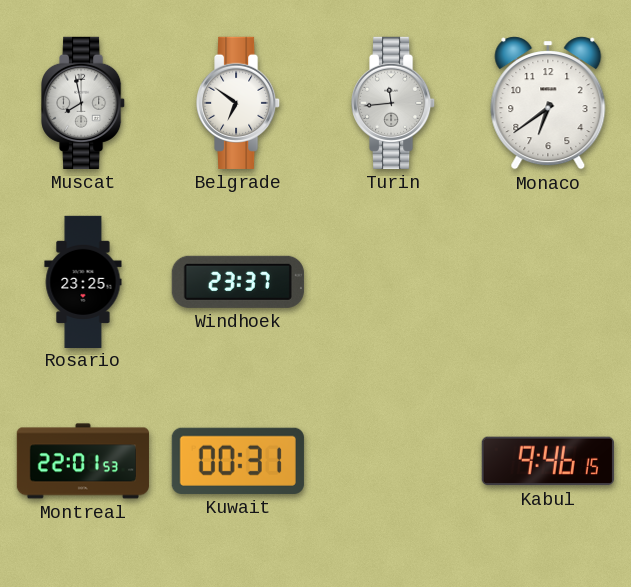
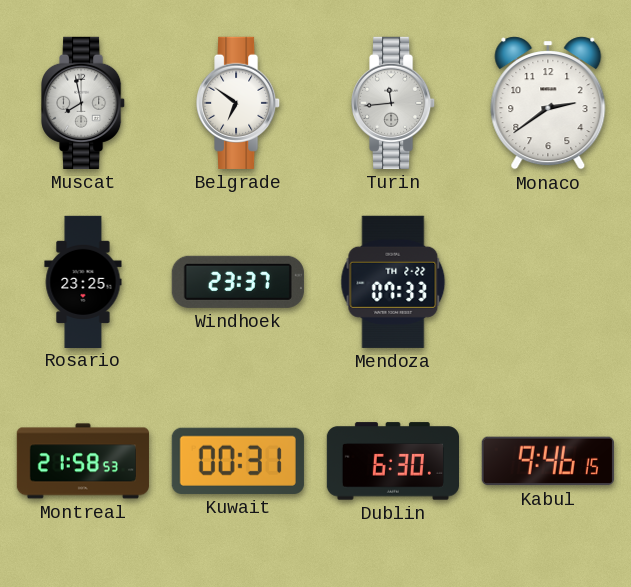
Monaco: 6:39 -> 2:39
Mendoza: none -> 07:33
Montreal: 22:01 -> 21:58
Dublin: none -> 6:30
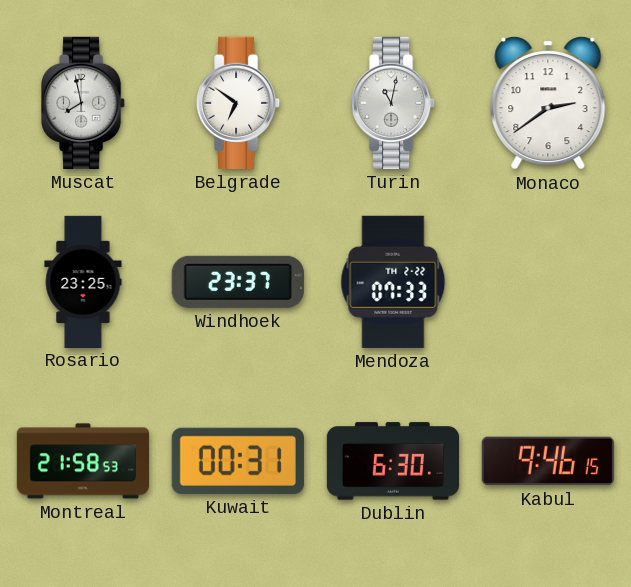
Turin: 11:44 -> 11:02
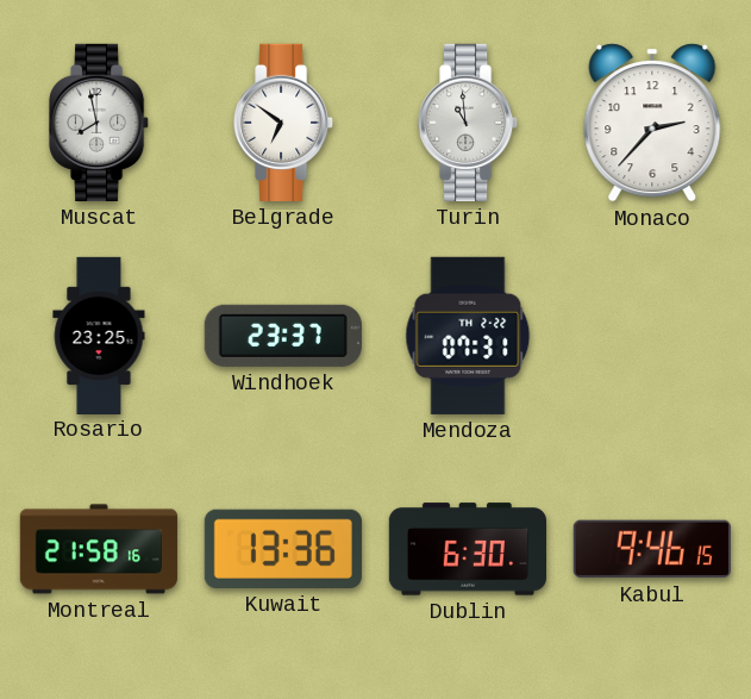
Turin: 11:02 -> 10:59
Monaco: 2:39 -> 2:37
Mendoza: 07:33 -> 07:31
Montreal: 21:58:53 -> 21:58:16
Kuwait: 00:31 -> 13:36
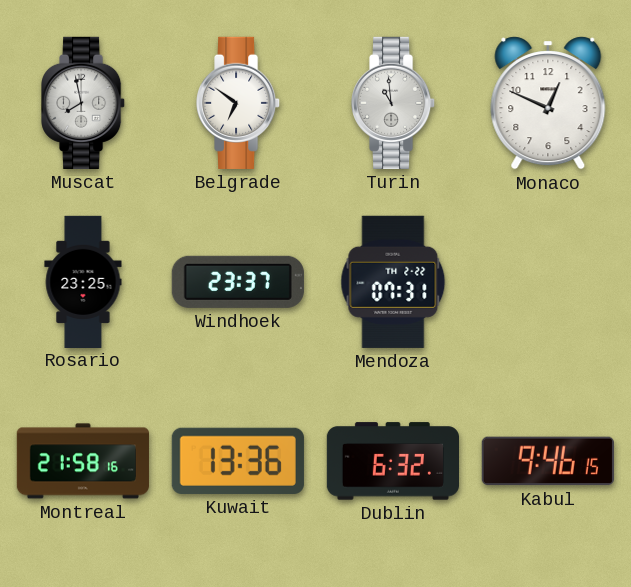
Monaco: 2:37 -> 12:49
Dublin: 6:30 -> 6:32
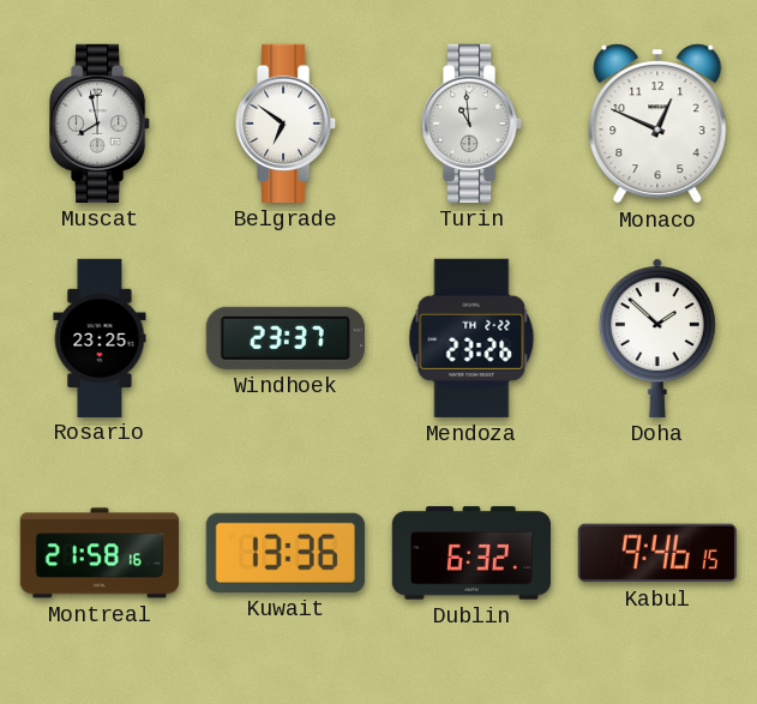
Mendoza: 07:31 -> 23:26
Doha: none -> 1:52
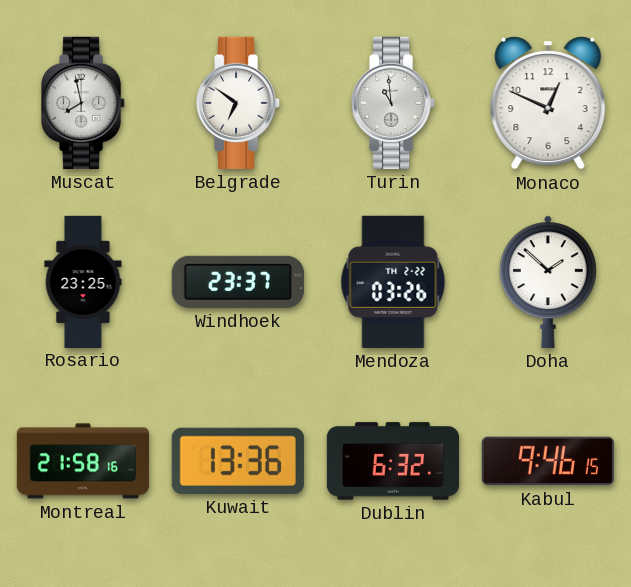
Mendoza: 23:26 -> 03:26
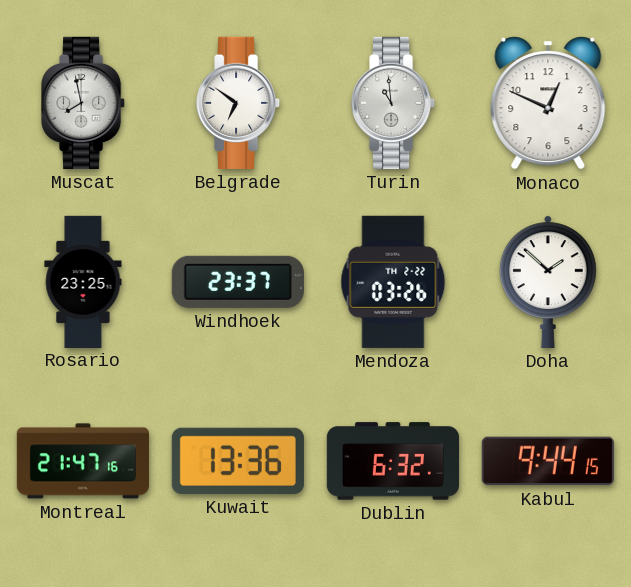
Montreal: 21:58 -> 21:47
Kabul: 9:46 -> 9:44
